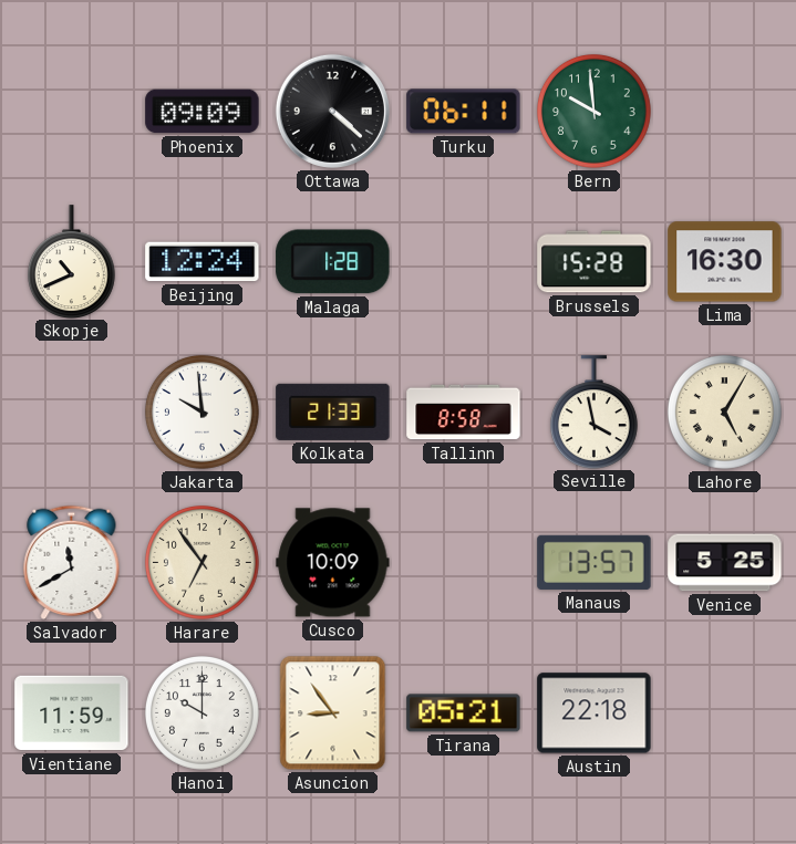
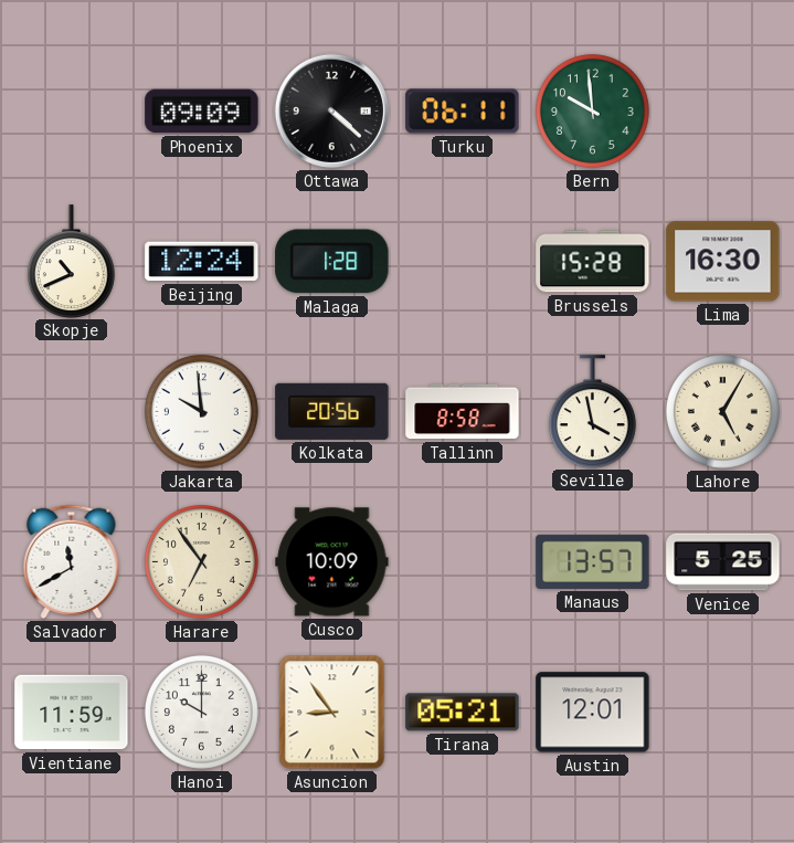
Kolkata: 21:33 -> 20:56
Austin: 22:18 -> 12:01
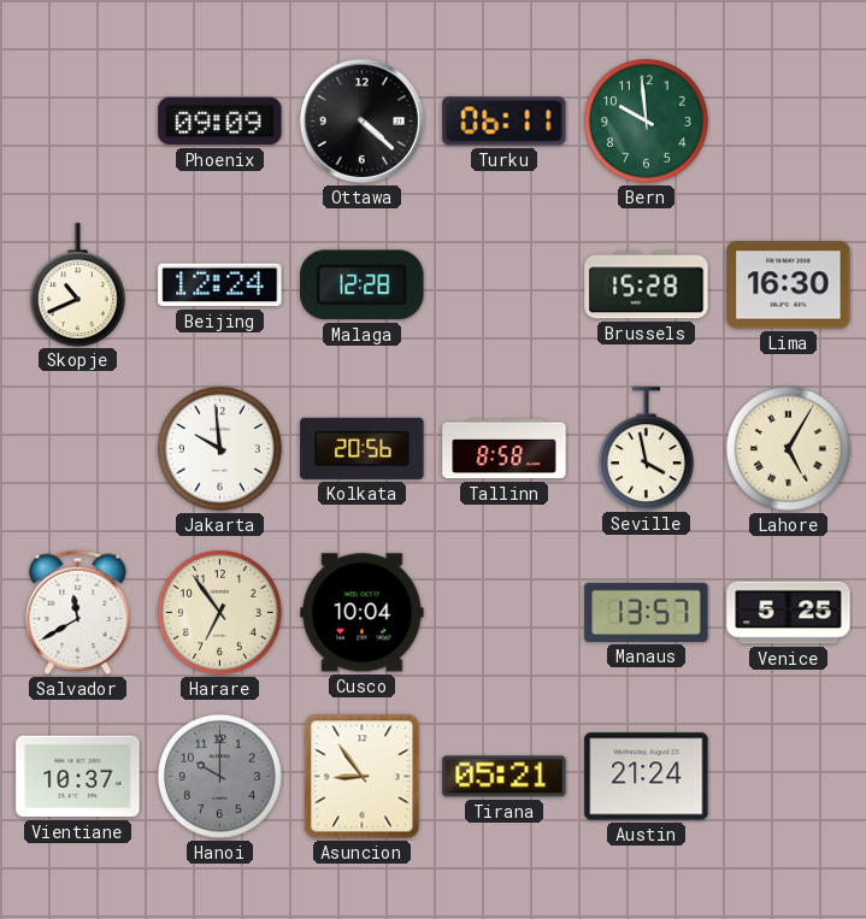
Malaga: 1:28 -> 12:28
Cusco: 10:09 -> 10:04
Vientiane: 11:59 -> 10:37
Hanoi dial: white -> grey
Austin: 12:01 -> 21:24
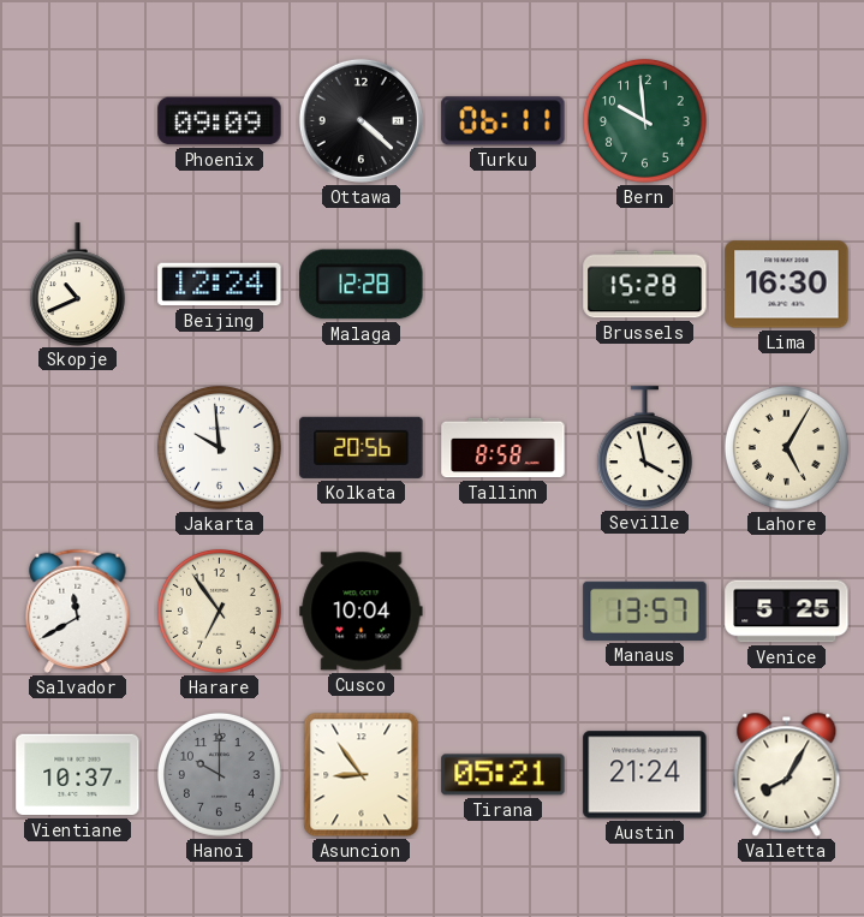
Valletta: none -> 8:05
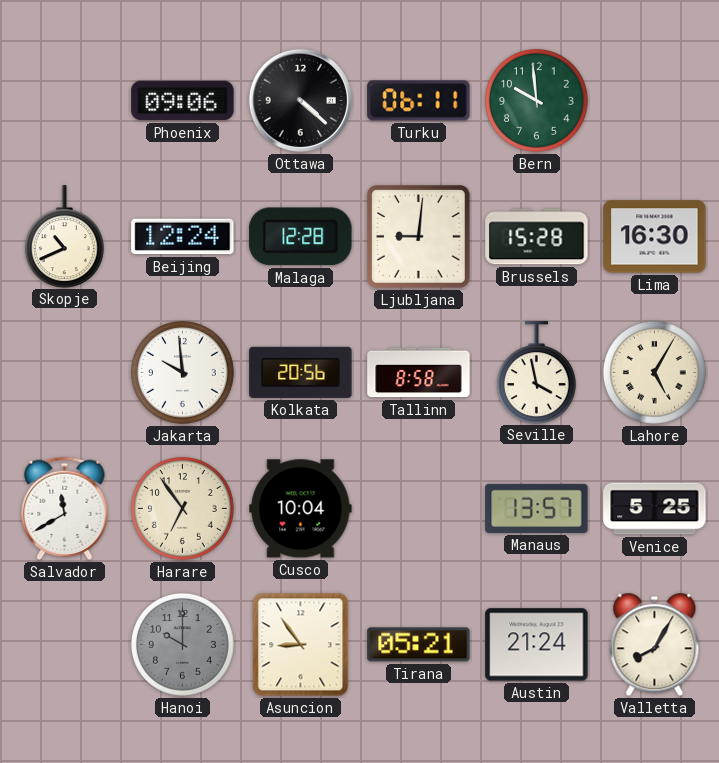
Phoenix: 09:09 -> 09:06
Ljubljana: none -> 9:01
Vientiane: 10:37 -> none
